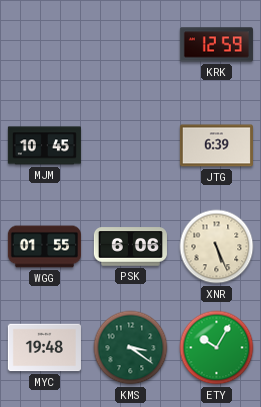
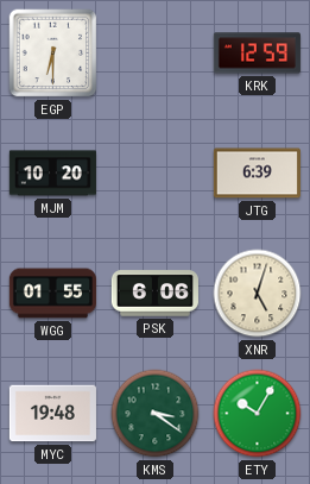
EGP: none -> 6:30
MJM: 10:45 -> 10:20
XNR: 5:26 -> 5:03
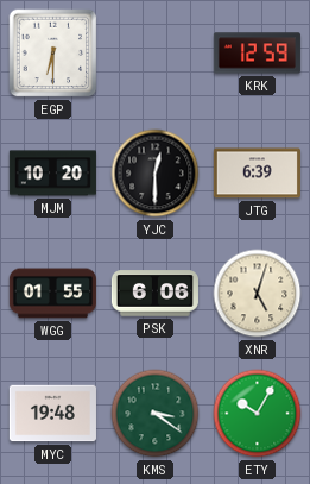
YJC: none -> 12:30
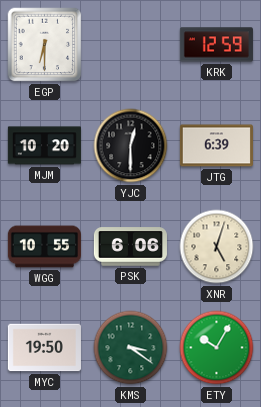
WGG: 01:55 -> 10:55
MYC: 19:48 -> 19:50
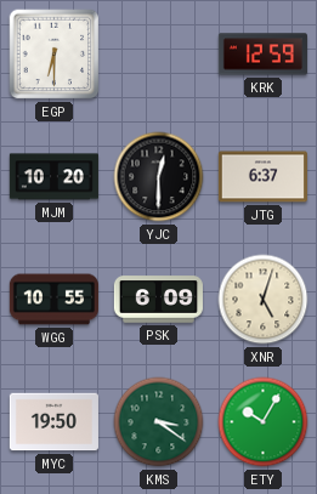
JTG: 6:39 -> 6:37
PSK: 6:06 -> 6:09
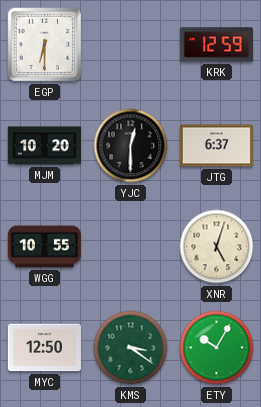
PSK: 6:09 -> none
MYC: 19:50 -> 12:50
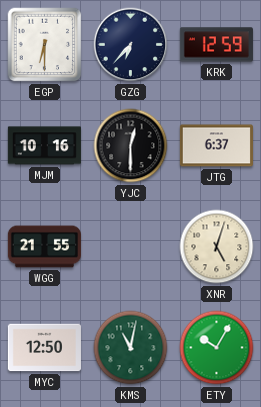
GZG: none -> 6:37
MJM: 10:20 -> 10:16
WGG: 10:55 -> 21:55
KMS: 3:21 -> 11:02
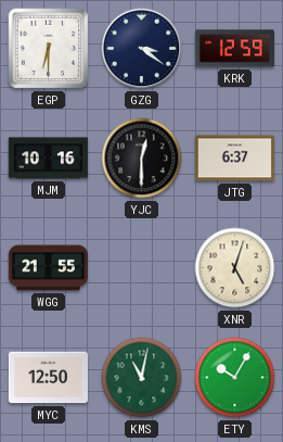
GZG: 6:37 -> 3:21
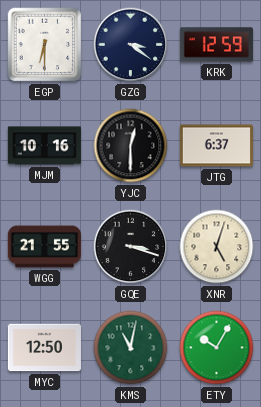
GQE: none -> 3:18
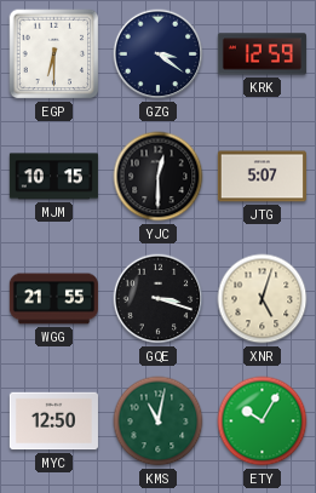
MJM: 10:16 -> 10:15
JTG: 6:37 -> 5:07
